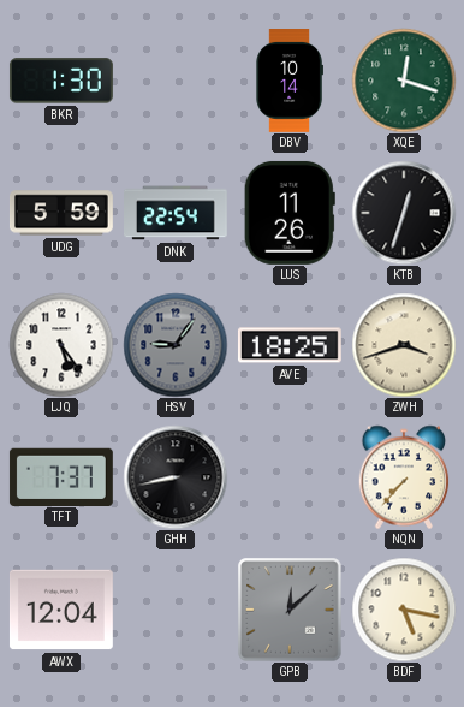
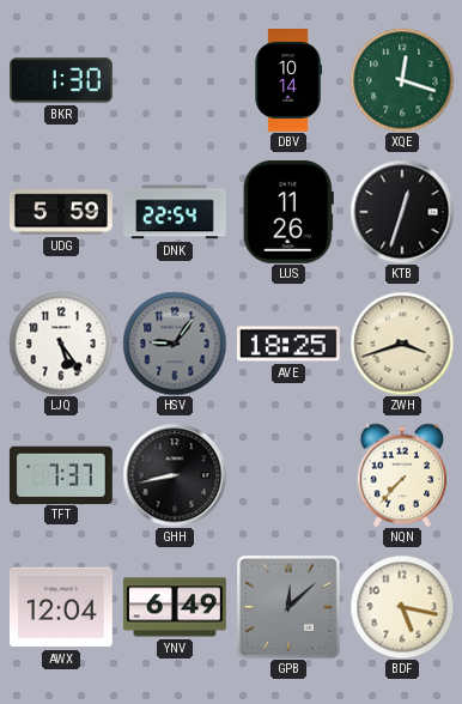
YNV: none -> 6:49
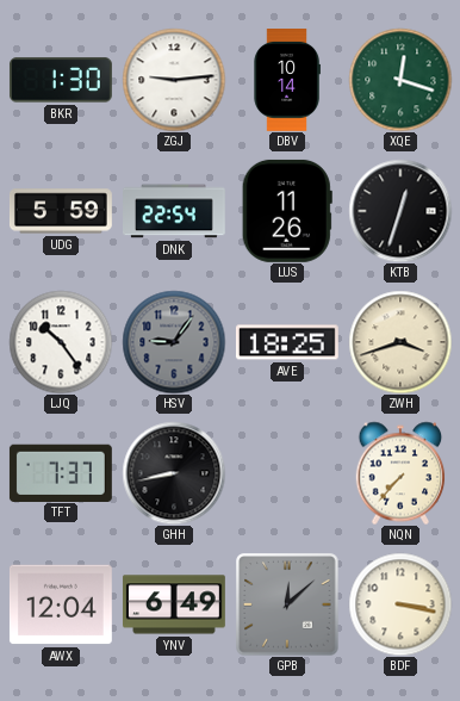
ZGJ: none -> 9:14
LJQ: 5:24 -> 10:24
BDF: 5:17 -> 3:17
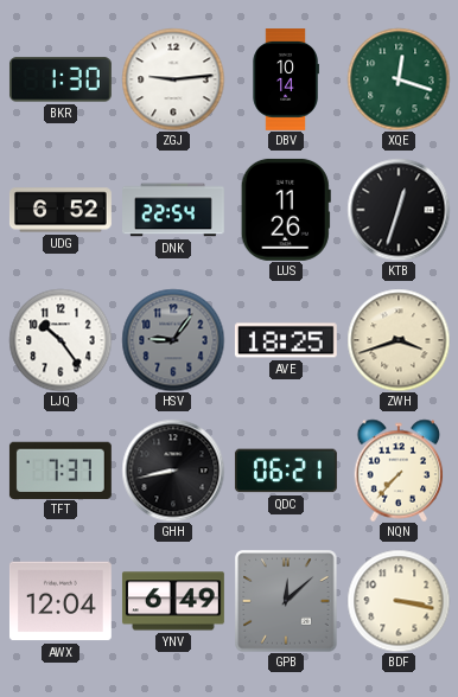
UDG: 5:59 -> 6:52
QDC: none -> 06:21
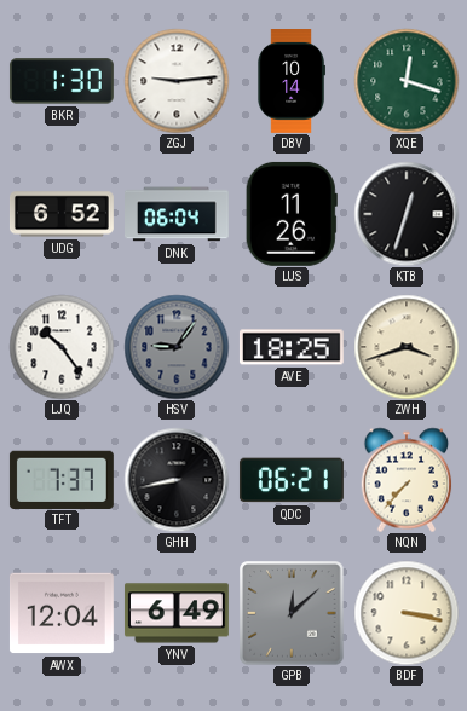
DNK: 22:54 -> 06:04
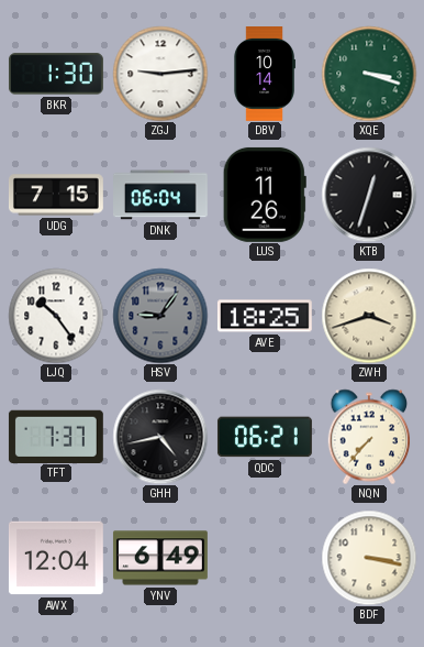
XQE: 12:18 -> 3:18
UDG: 6:52 -> 7:15
GHH: 8:43 -> 4:43
GPB: 12:08 -> none
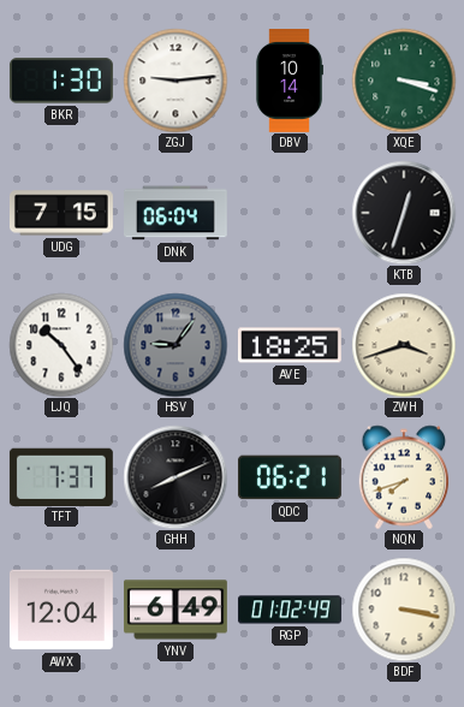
LUS: 11:26 -> none
GHH: 4:43 -> 8:11
NQN: 7:37 -> 7:42
RGP: none -> 01:02
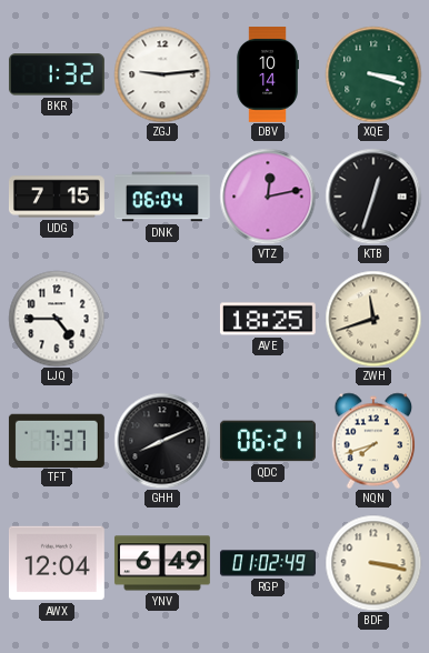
BKR: 1:30 -> 1:32
VTZ: none -> 12:13
LJQ: 10:24 -> 4:45
HSV: 9:06 -> none
ZWH: 3:42 -> 11:42
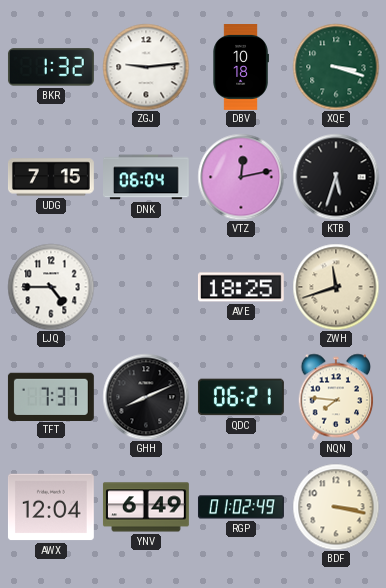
DBV: 10:14 -> 10:18
KTB: 12:33 -> 5:33
NQN: 7:42 -> 7:46
